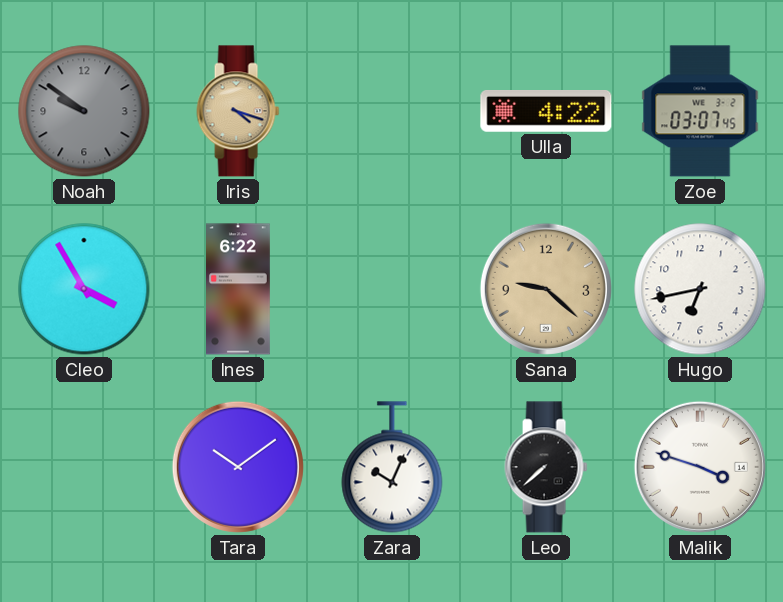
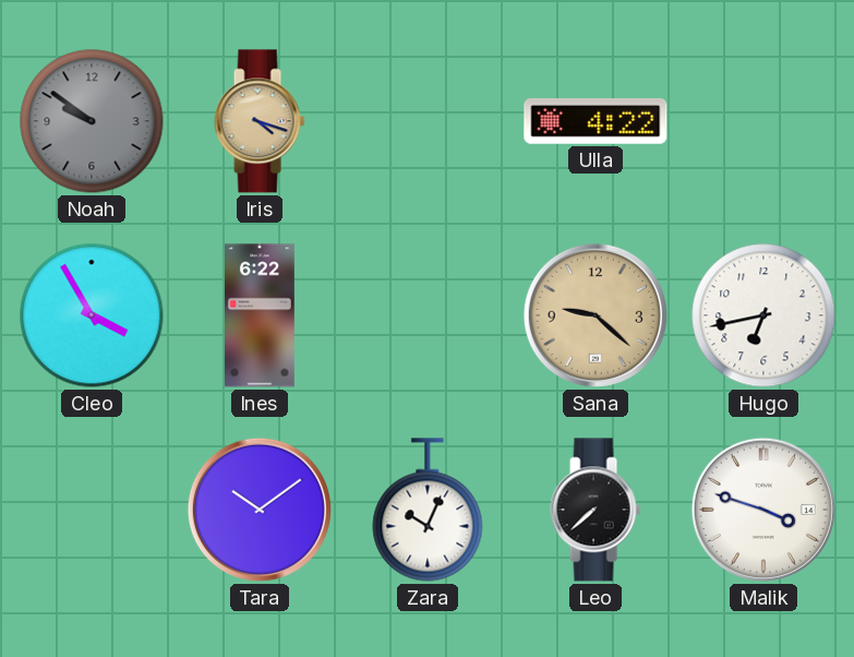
Zoe: 03:07 -> none
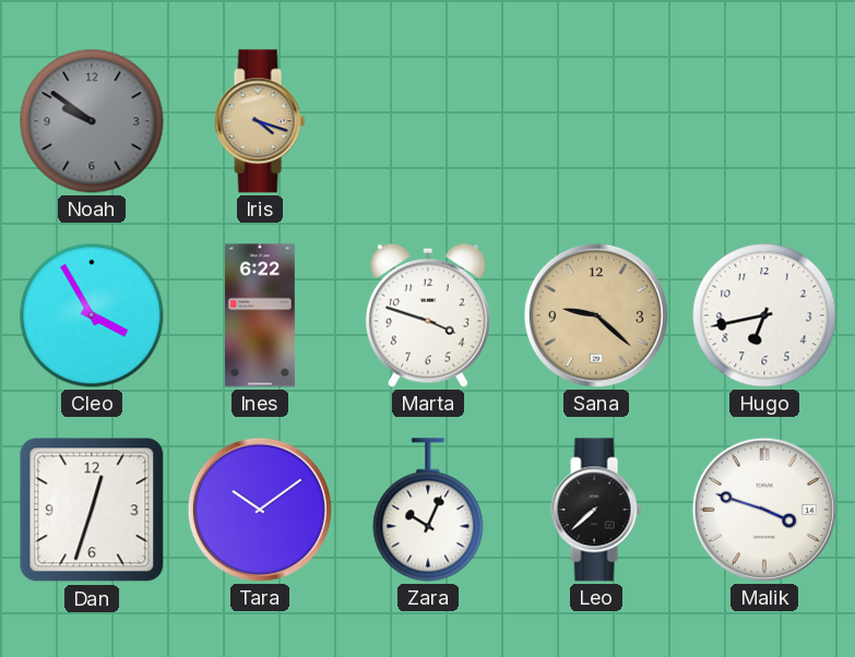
Ulla: 4:22 -> none
Marta: none -> 3:48
Dan: none -> 12:33
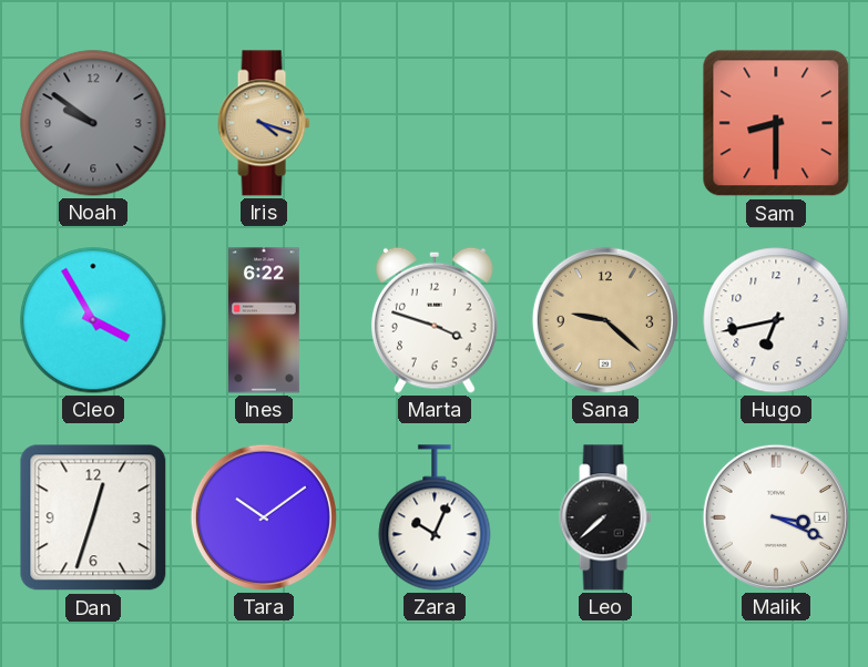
Sam: none -> 8:30
Malik: 3:48 -> 3:19
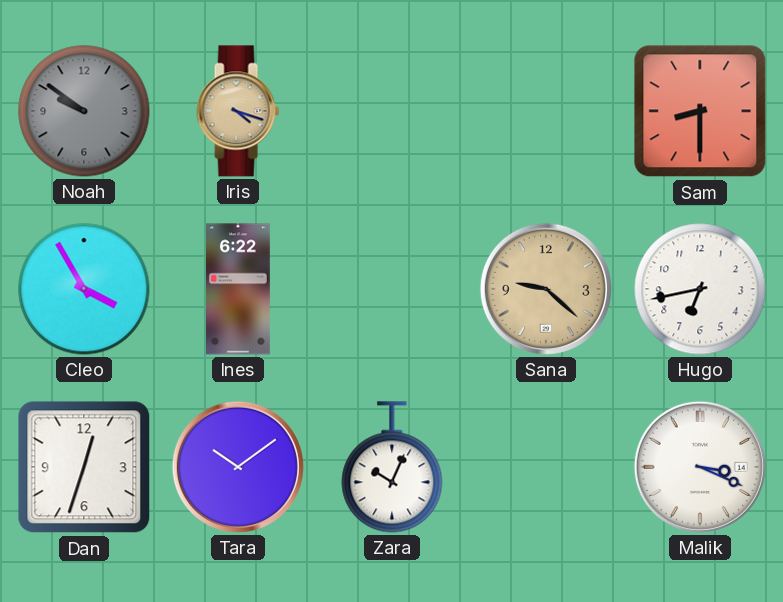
Marta: 3:48 -> none
Leo: 7:38 -> none
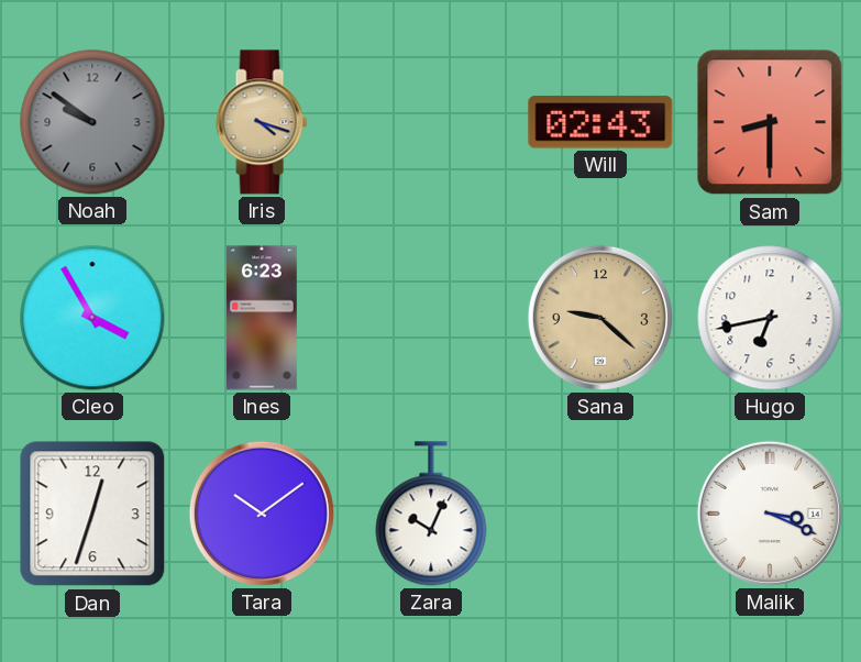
Will: none -> 02:43
Ines: 6:22 -> 6:23
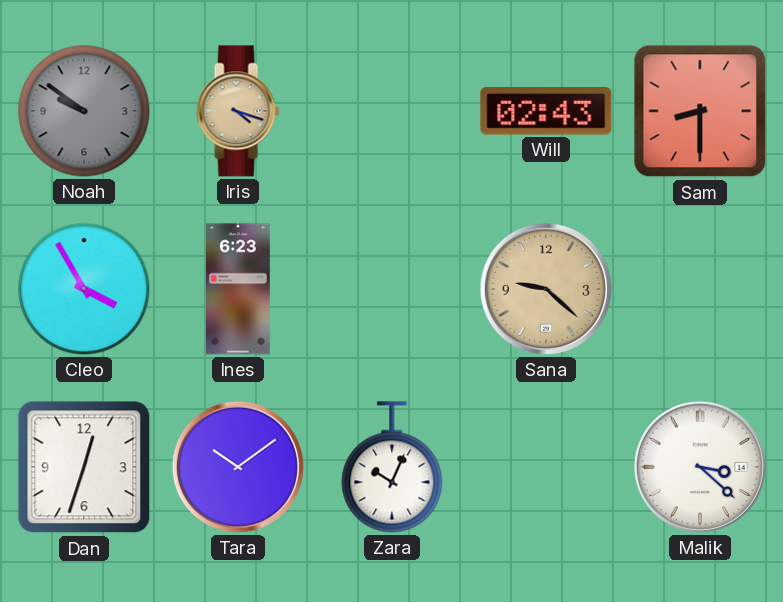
Hugo: 6:43 -> none
Malik: 3:19 -> 3:22
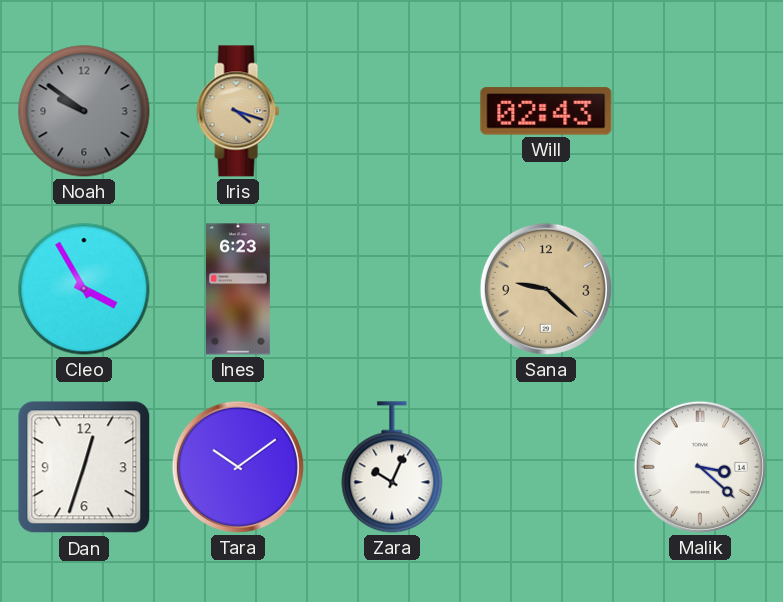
Sam: 8:30 -> none
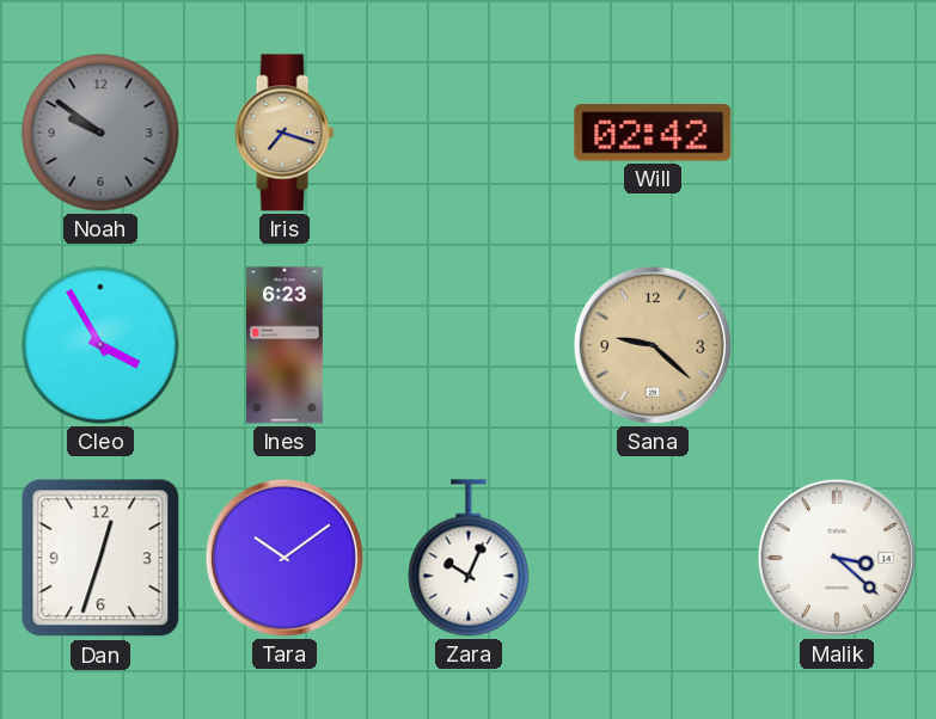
Iris: 4:18 -> 7:18
Will: 02:43 -> 02:42
